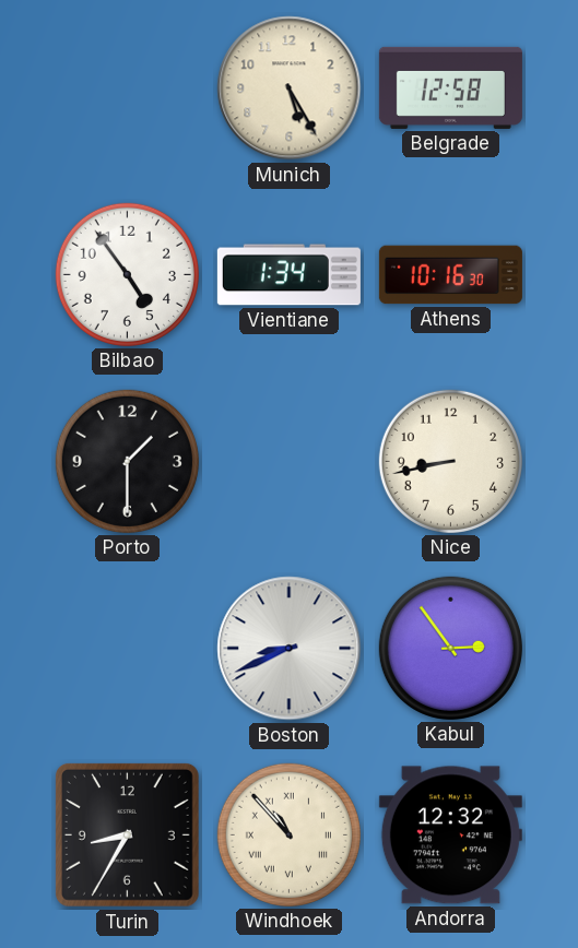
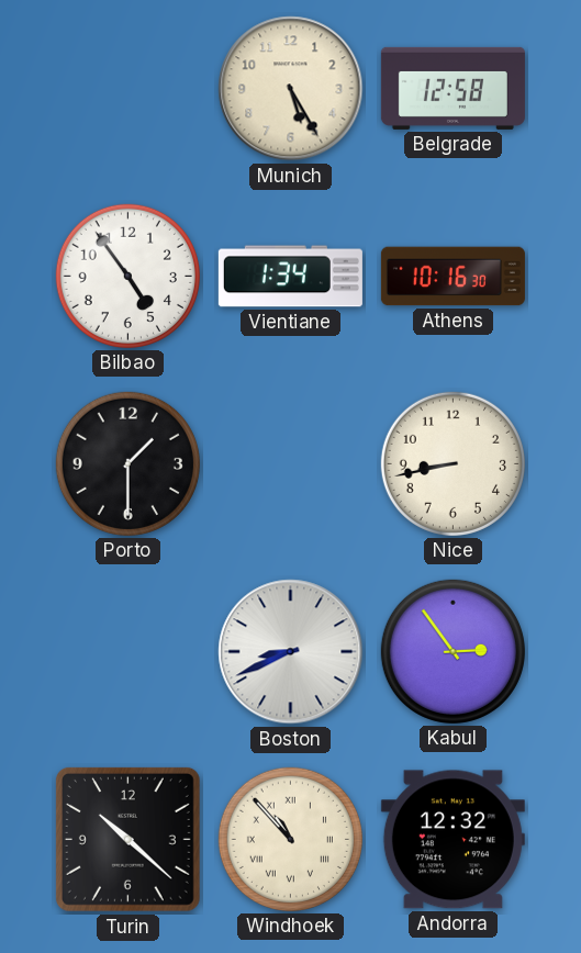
Turin: 8:35 -> 10:22
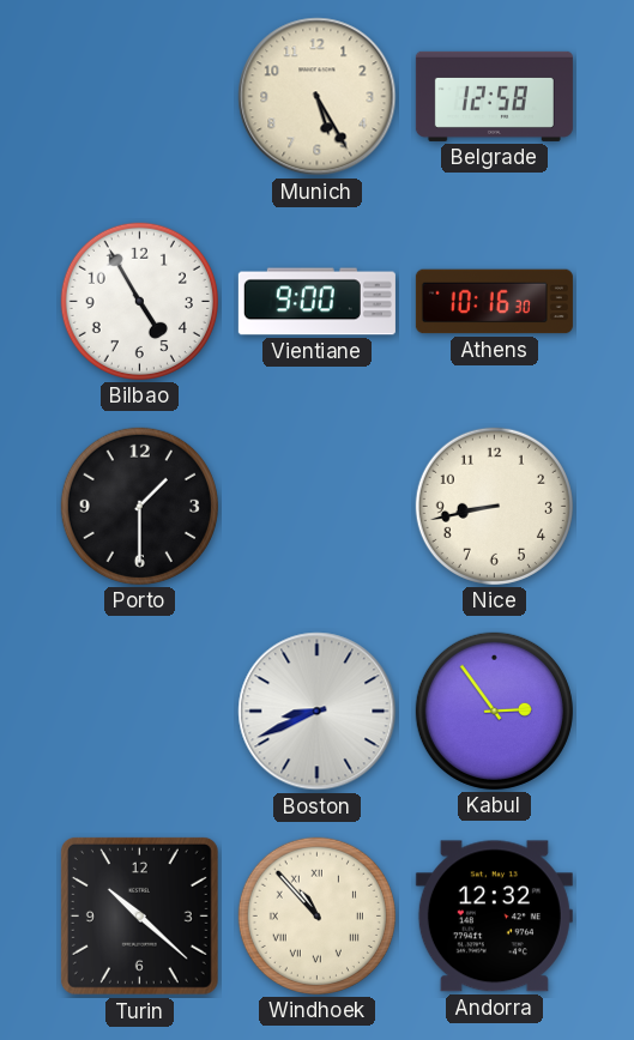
Bilbao: 4:54 -> 4:55
Vientiane: 1:34 -> 9:00
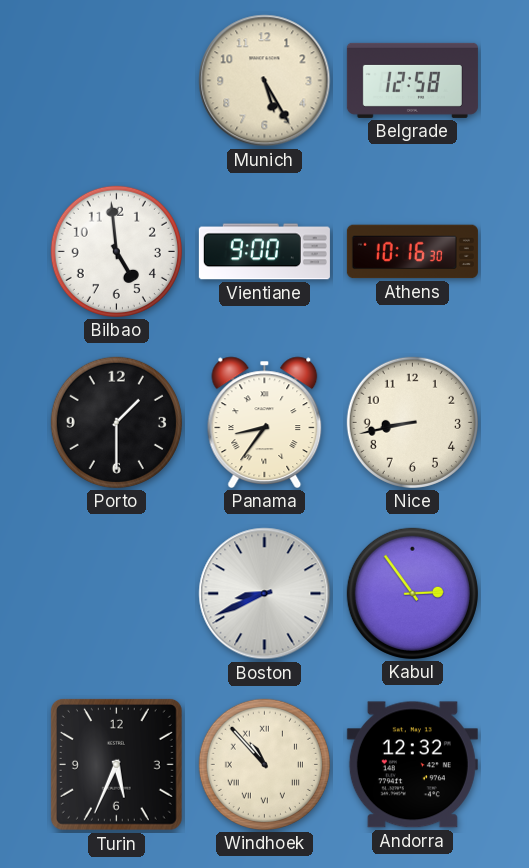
Bilbao: 4:55 -> 4:59
Panama: none -> 8:36
Turin: 10:22 -> 5:34
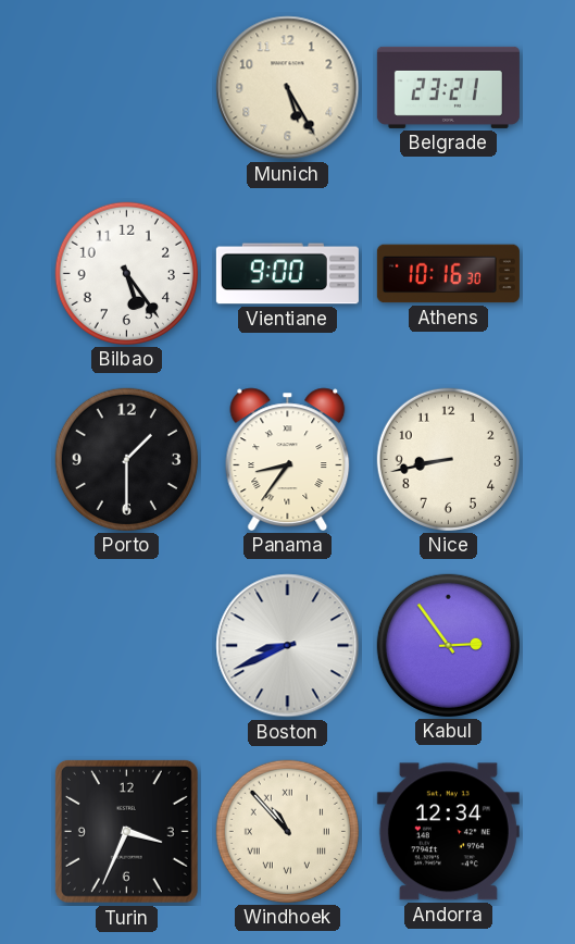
Belgrade: 12:58 -> 23:21
Bilbao: 4:59 -> 5:24
Turin: 5:34 -> 3:34
Andorra: 12:32 -> 12:34
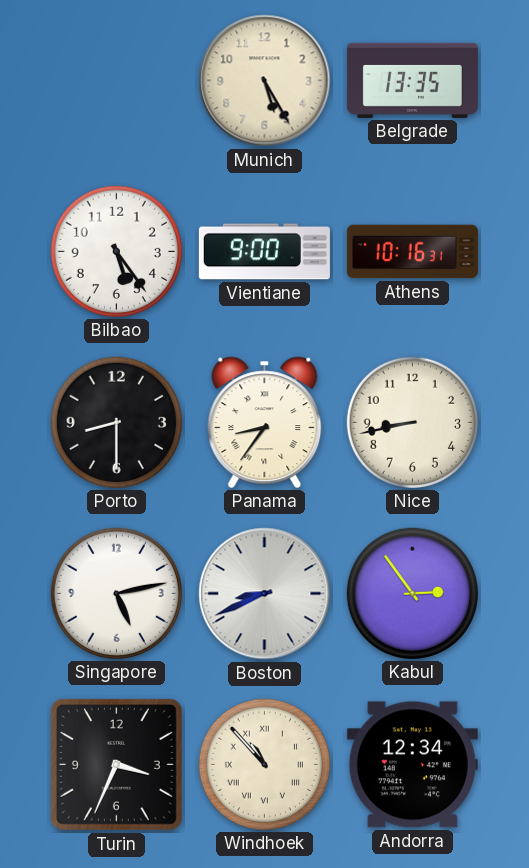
Belgrade: 23:21 -> 13:35
Athens: 10:16:30 -> 10:16:31
Porto: 1:30 -> 8:30
Singapore: none -> 5:13
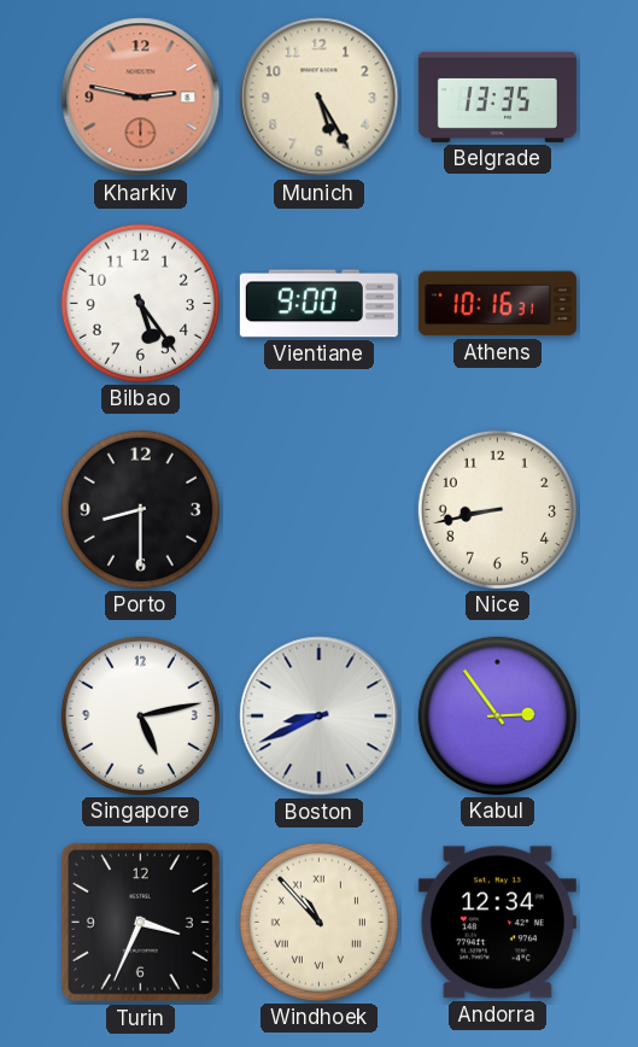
Kharkiv: none -> 2:47
Panama: 8:36 -> none
